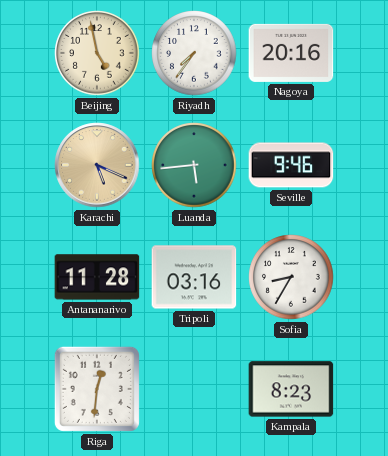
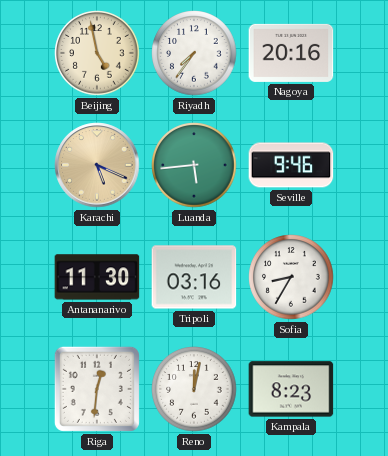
Antananarivo: 11:28 -> 11:30
Reno: none -> 12:02
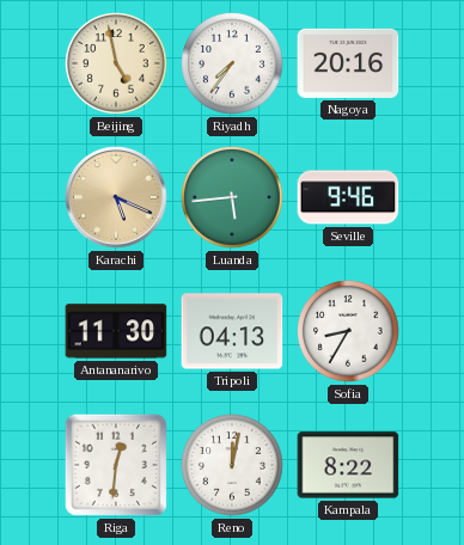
Tripoli: 03:16 -> 04:13
Kampala: 8:23 -> 8:22
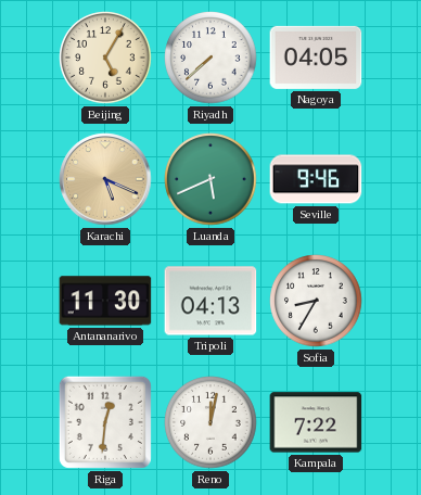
Beijing: 4:58 -> 5:05
Riyadh: 7:36 -> 7:38
Nagoya: 20:16 -> 04:05
Luanda: 5:44 -> 5:41
Kampala: 8:22 -> 7:22
